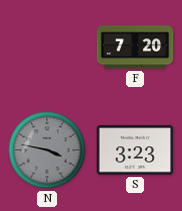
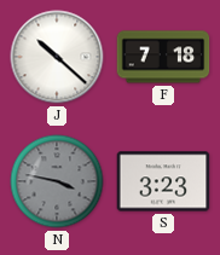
J: none -> 10:22
F: 7:20 -> 7:18
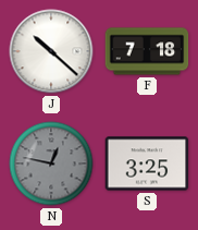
N: 3:47 -> 12:47
S: 3:23 -> 3:25
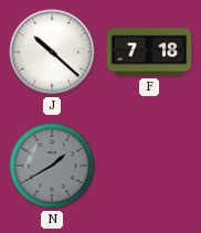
N: 12:47 -> 1:40
S: 3:25 -> none
